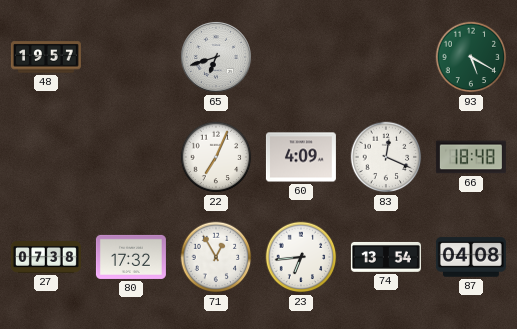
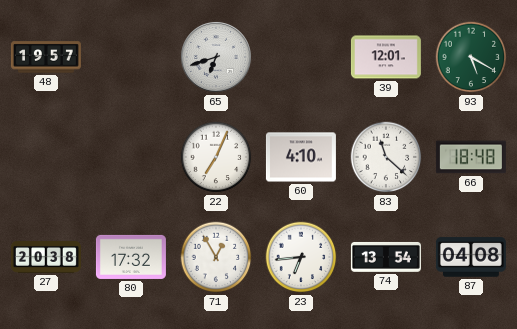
39: none -> 12:01
60: 4:09 -> 4:10
83: 12:19 -> 11:22
27: 07:38 -> 20:38
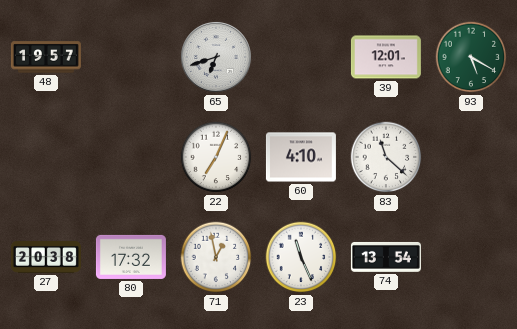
66: 18:48 -> none
71: 12:55 -> 12:58
23: 6:44 -> 11:26
87: 04:08 -> none
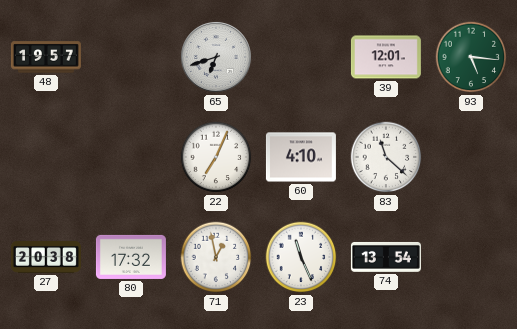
93: 5:20 -> 5:16
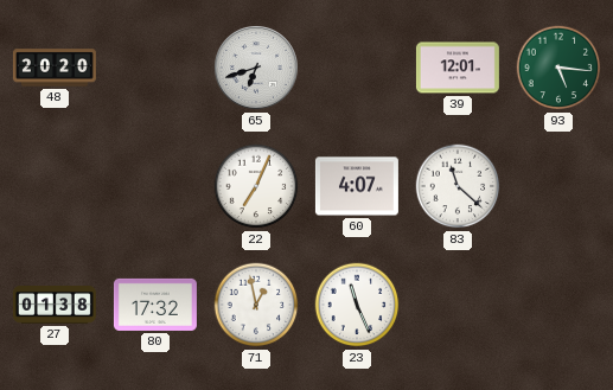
48: 19:57 -> 20:20
60: 4:10 -> 4:07
27: 20:38 -> 01:38
74: 13:54 -> none
